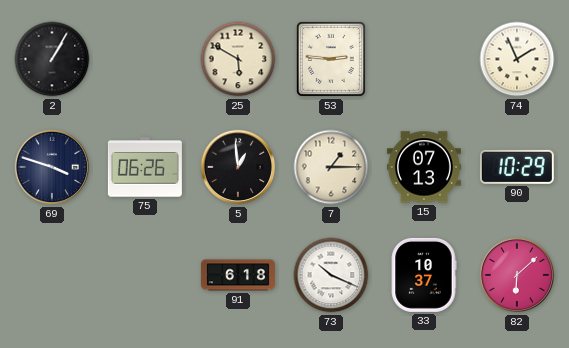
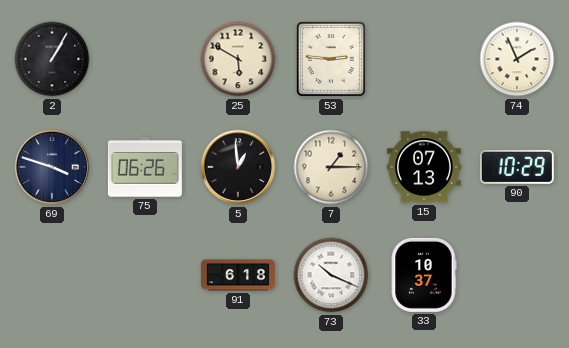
82: 6:08 -> none
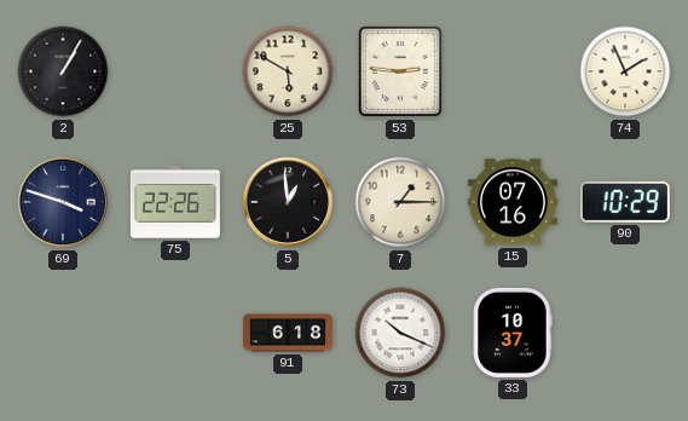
75: 06:26 -> 22:26
15: 07:13 -> 07:16
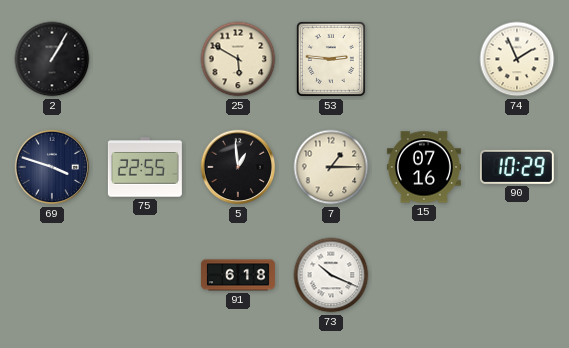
75: 22:26 -> 22:55
33: 10:37 -> none
